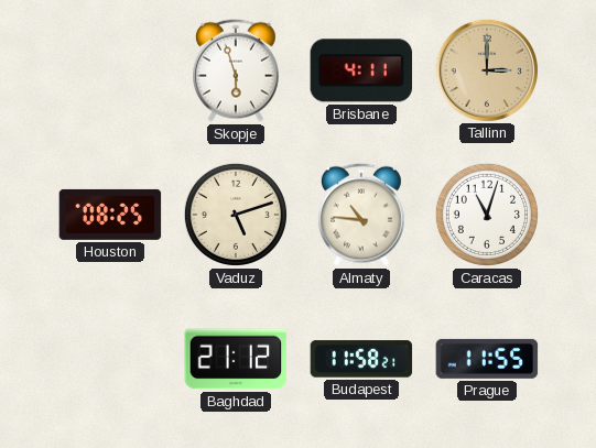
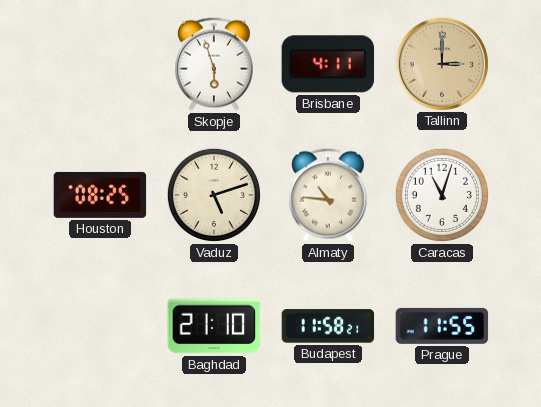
Baghdad: 21:12 -> 21:10
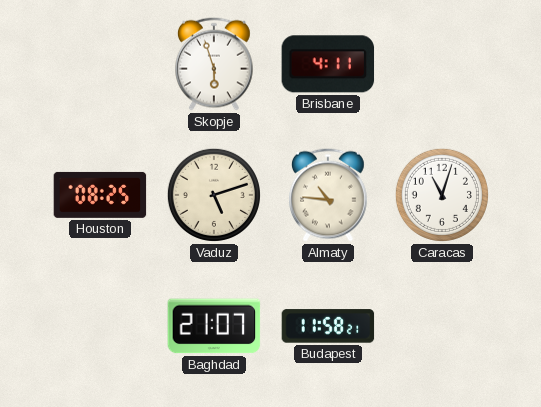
Tallinn: 3:00 -> none
Baghdad: 21:10 -> 21:07
Prague: 11:55 -> none
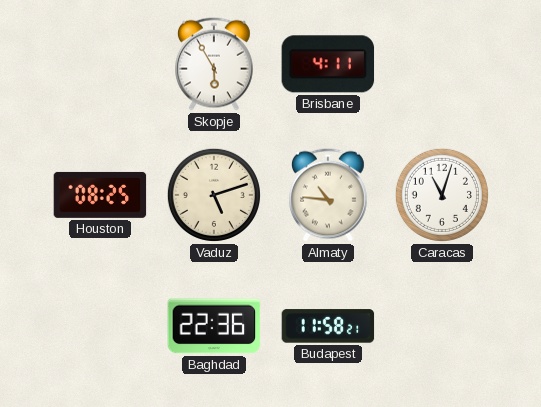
Skopje: 5:57 -> 5:55
Baghdad: 21:07 -> 22:36
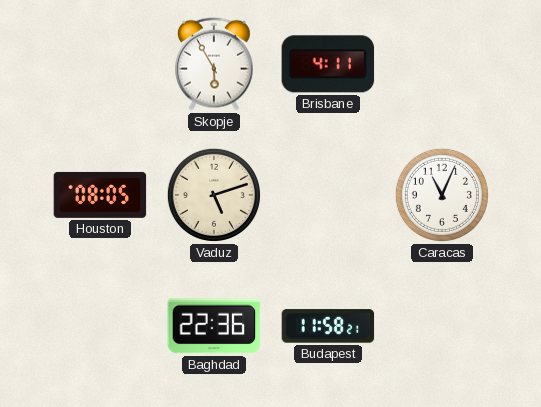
Houston: 08:25 -> 08:05
Almaty: 10:46 -> none
Caracas: 11:03 -> 11:04
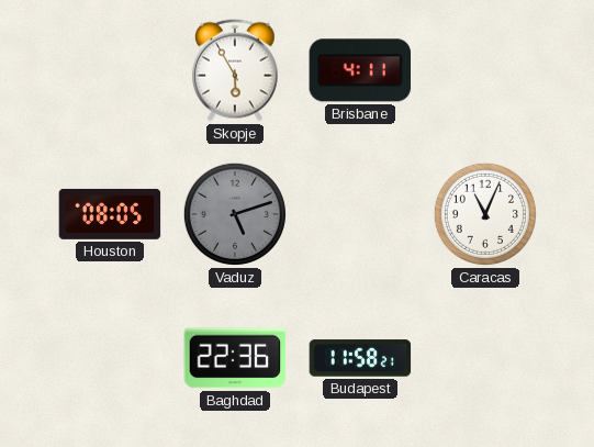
Vaduz dial: cream -> grey
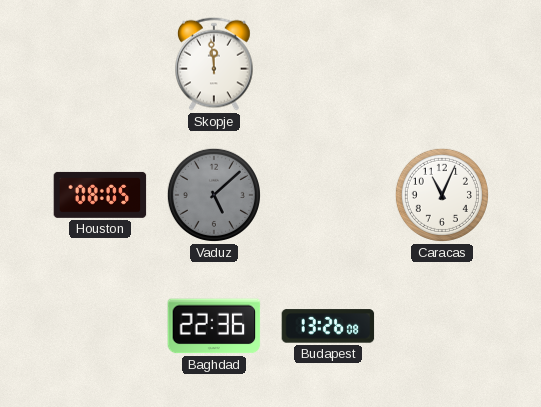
Skopje: 5:55 -> 11:59
Brisbane: 4:11 -> none
Vaduz: 5:12 -> 5:08
Budapest: 11:58 -> 13:26
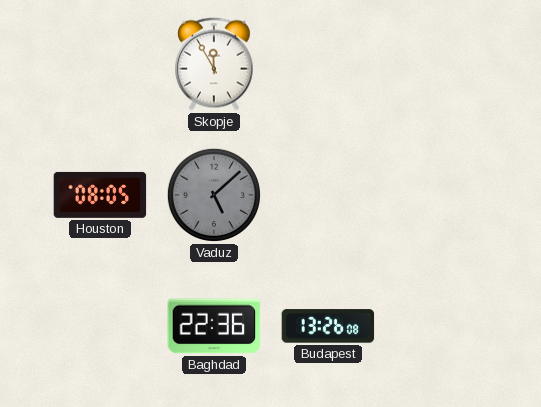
Skopje: 11:59 -> 11:55
Caracas: 11:04 -> none
